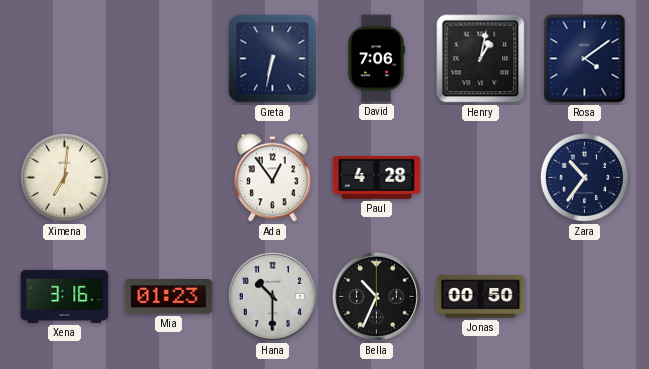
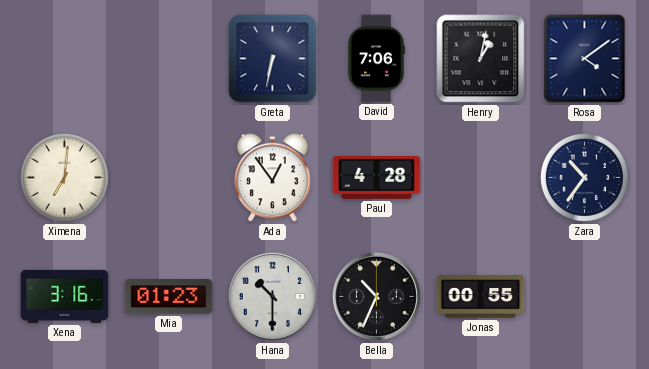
Jonas: 00:50 -> 00:55
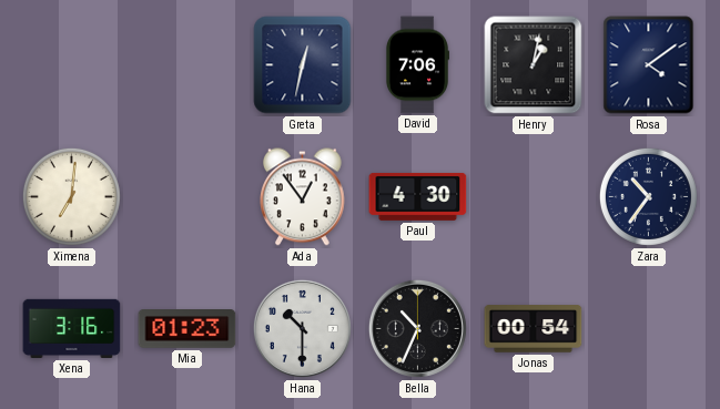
Greta: 6:32 -> 12:32
Paul: 4:28 -> 4:30
Jonas: 00:55 -> 00:54
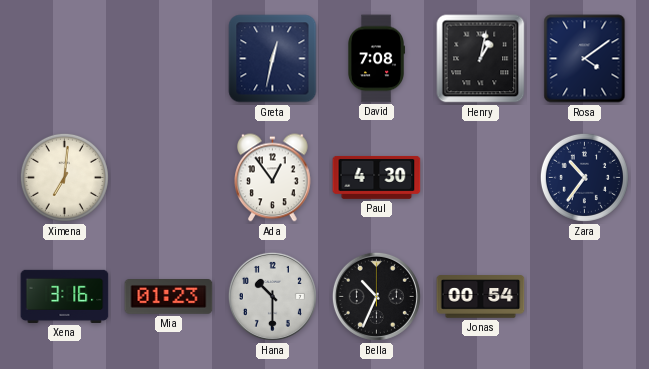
David: 7:06 -> 7:08
